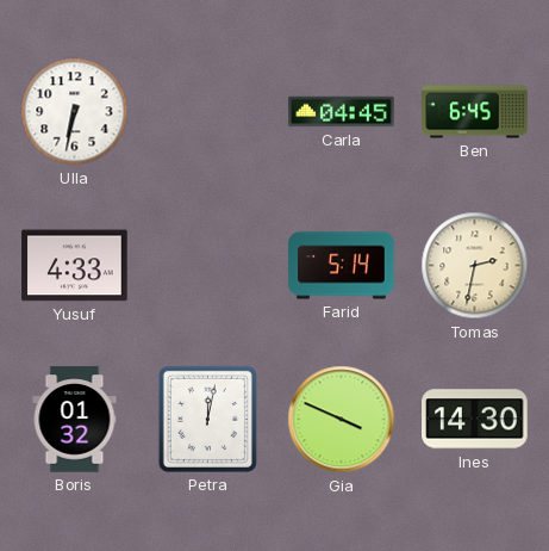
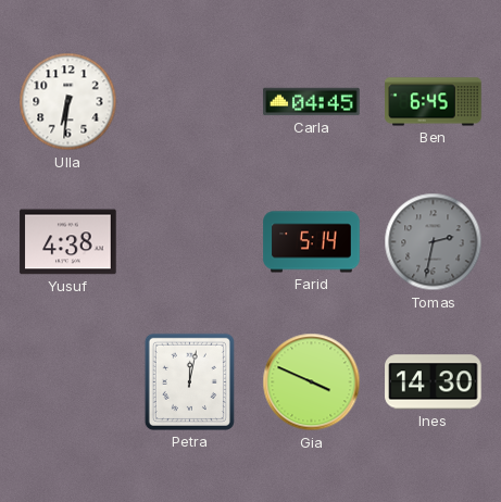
Ulla: 6:32 -> 6:31
Yusuf: 4:33 -> 4:38
Tomas dial: cream -> grey
Boris: 01:32 -> none
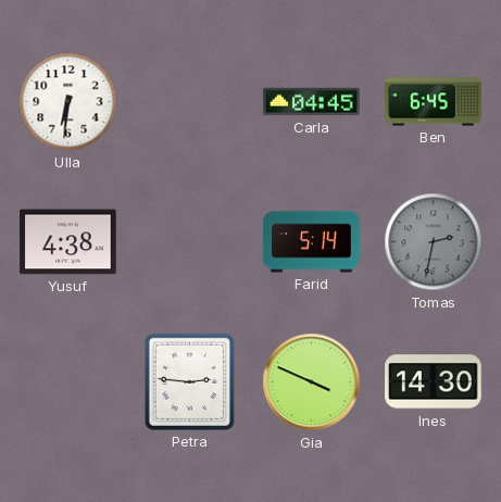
Petra: 12:02 -> 2:46
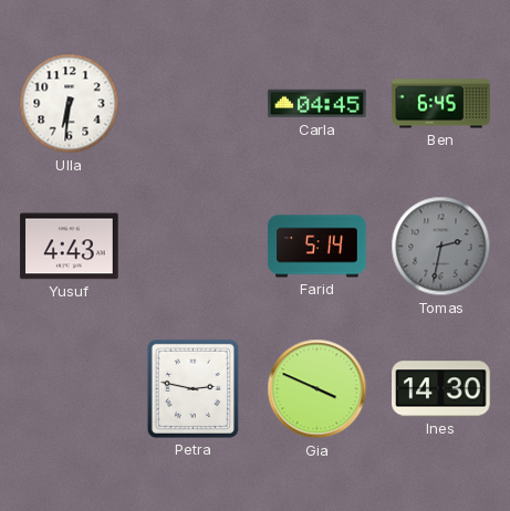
Yusuf: 4:38 -> 4:43
Petra: 2:46 -> 2:47
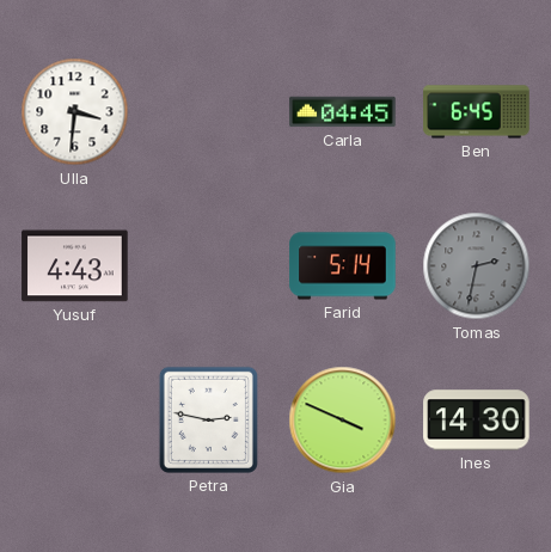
Ulla: 6:31 -> 3:31
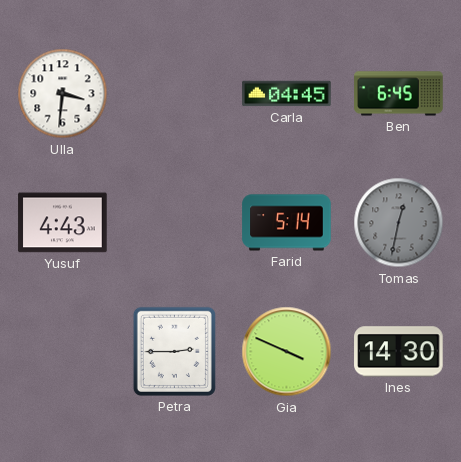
Tomas: 2:32 -> 12:32
Petra: 2:47 -> 2:45
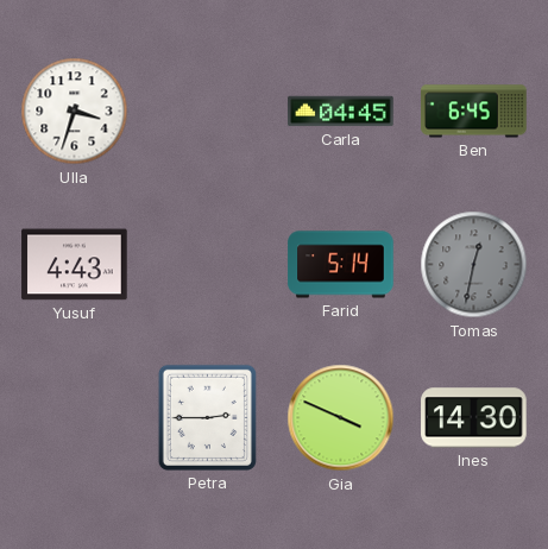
Ulla: 3:31 -> 3:33
